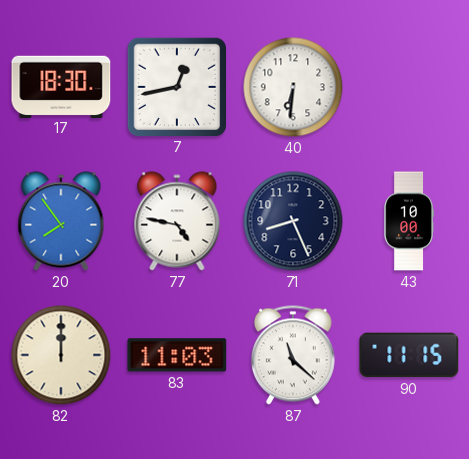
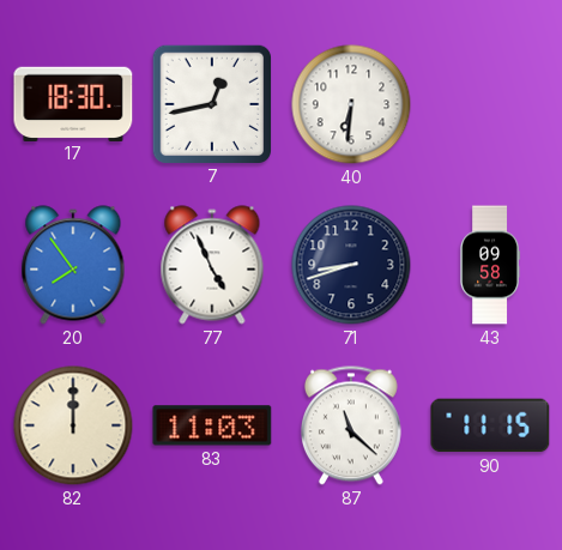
77: 4:47 -> 4:56
71: 8:26 -> 8:42
43: 10:00 -> 09:58
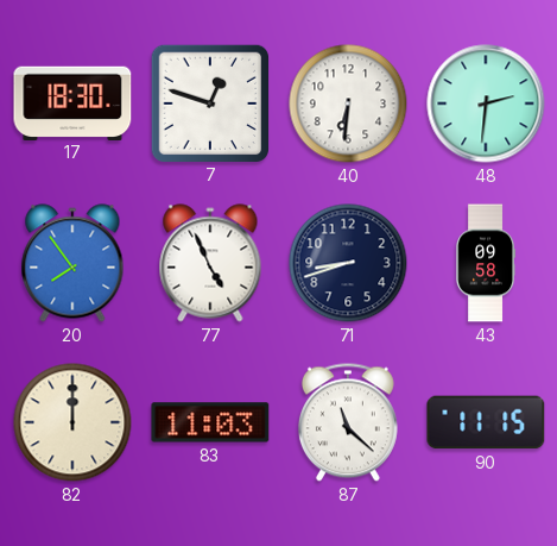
7: 12:43 -> 12:48
48: none -> 2:31
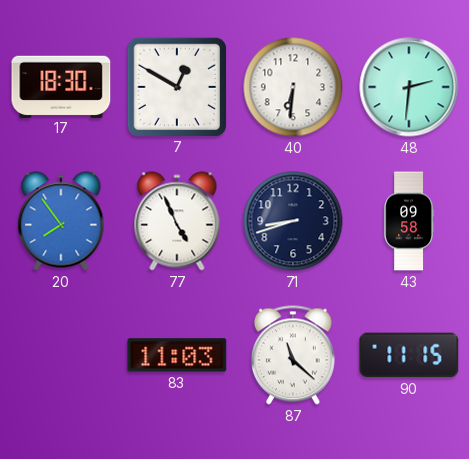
7: 12:48 -> 12:50
82: 12:00 -> none
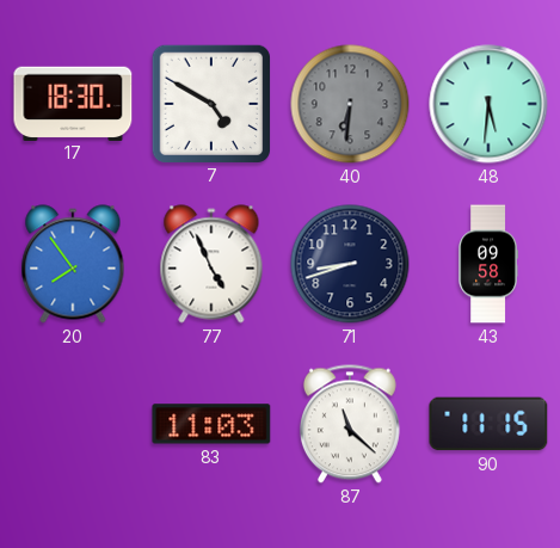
7: 12:50 -> 4:50
40 dial: white -> grey
48: 2:31 -> 5:31
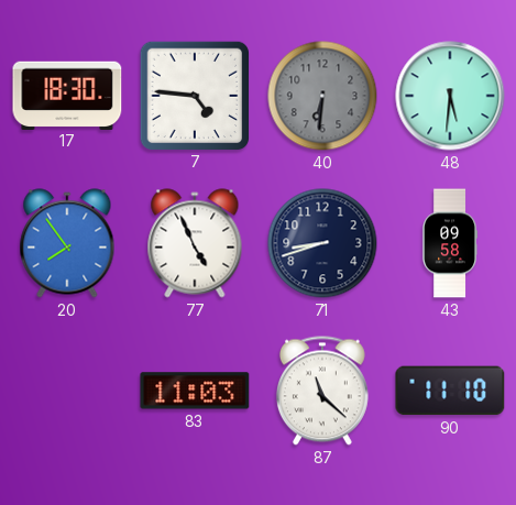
7: 4:50 -> 4:46
90: 11:15 -> 11:10
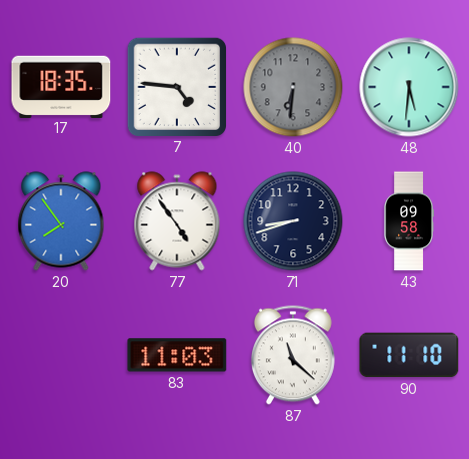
17: 18:30 -> 18:35
77: 4:56 -> 4:54
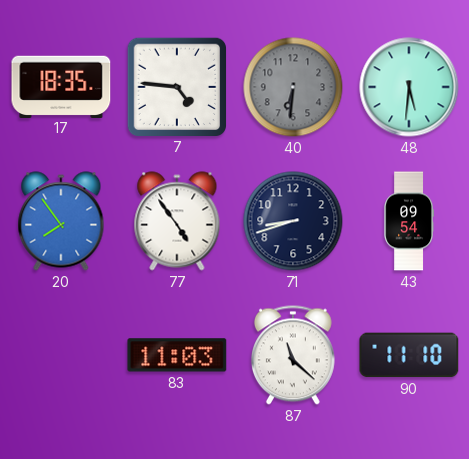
43: 09:58 -> 09:54
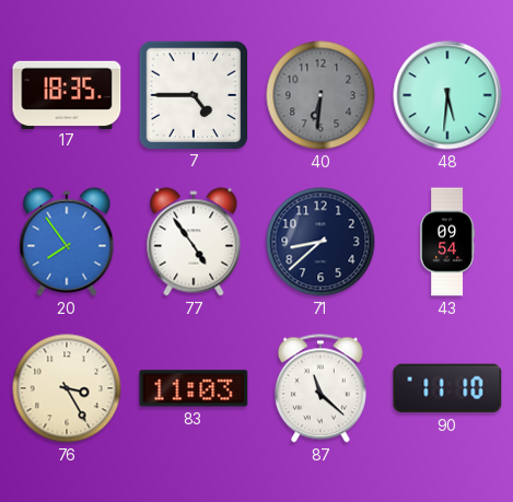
7: 4:46 -> 4:45
71: 8:42 -> 8:38
76: none -> 3:25
